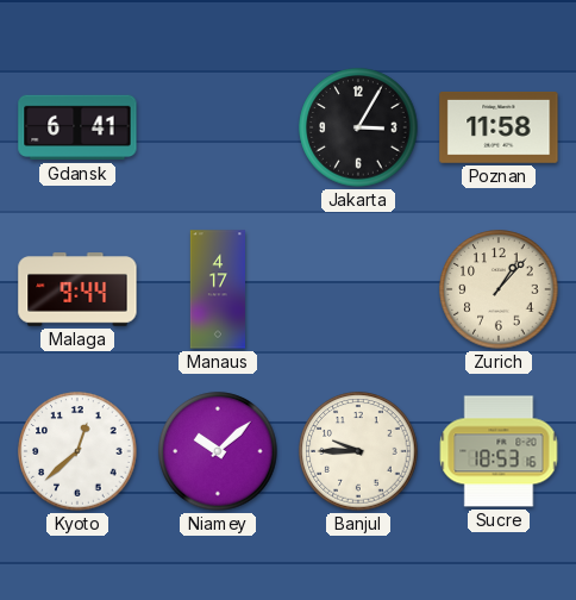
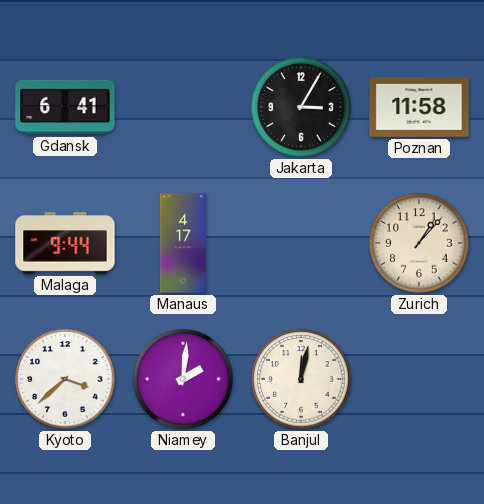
Kyoto: 12:38 -> 3:38
Niamey: 10:08 -> 2:01
Banjul: 9:45 -> 12:02
Sucre: 18:53 -> none
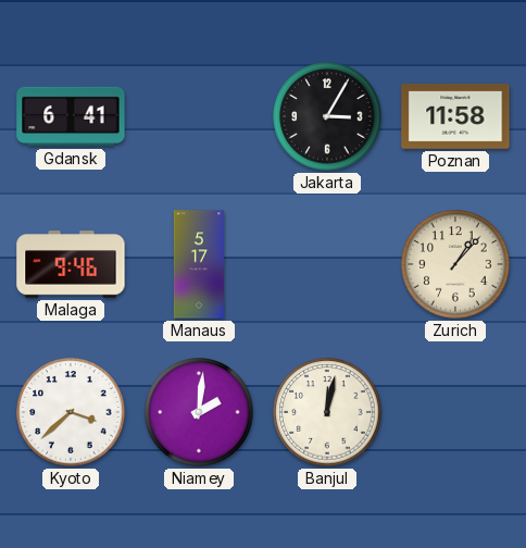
Malaga: 9:44 -> 9:46
Manaus: 4:17 -> 5:17
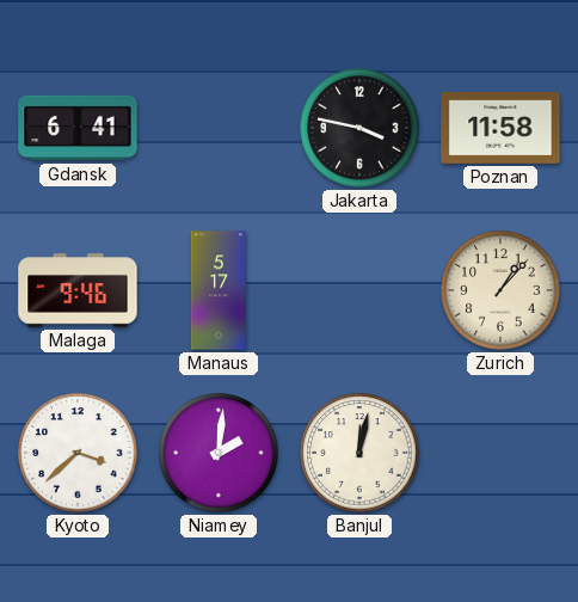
Jakarta: 3:05 -> 3:47
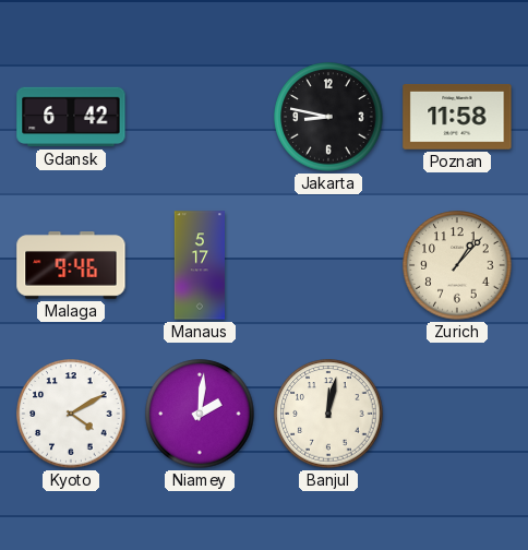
Gdansk: 6:41 -> 6:42
Jakarta: 3:47 -> 8:47
Kyoto: 3:38 -> 4:10
